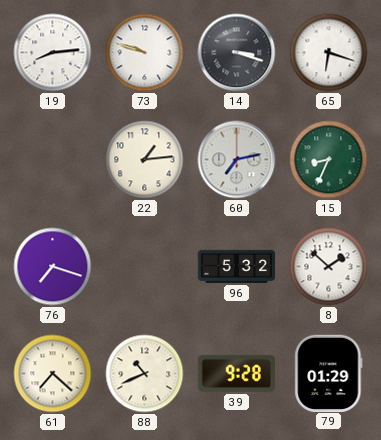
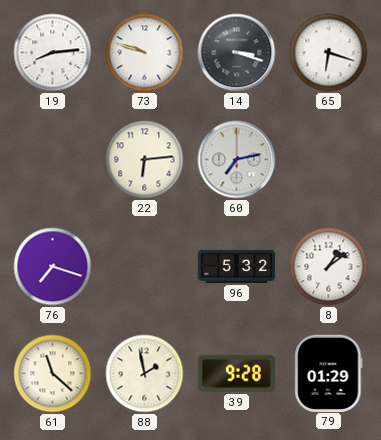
22: 1:14 -> 6:14
15: 8:34 -> none
8: 1:52 -> 1:09
61: 7:22 -> 11:22
88: 10:41 -> 1:58
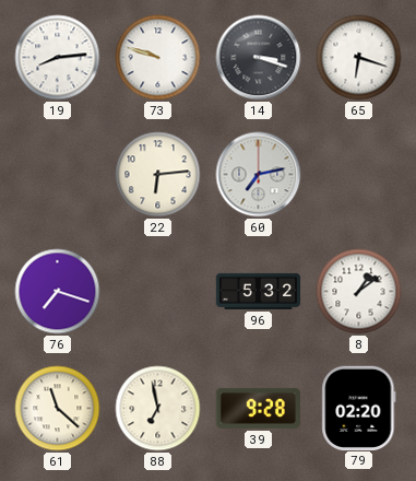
88: 1:58 -> 6:58
79: 01:29 -> 02:20
